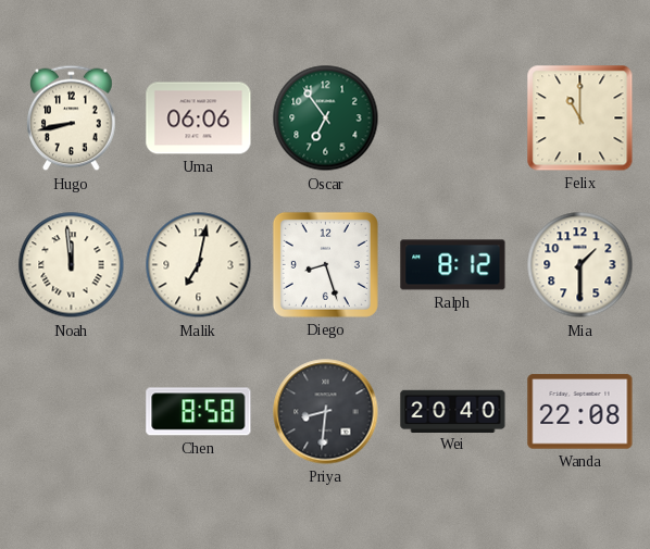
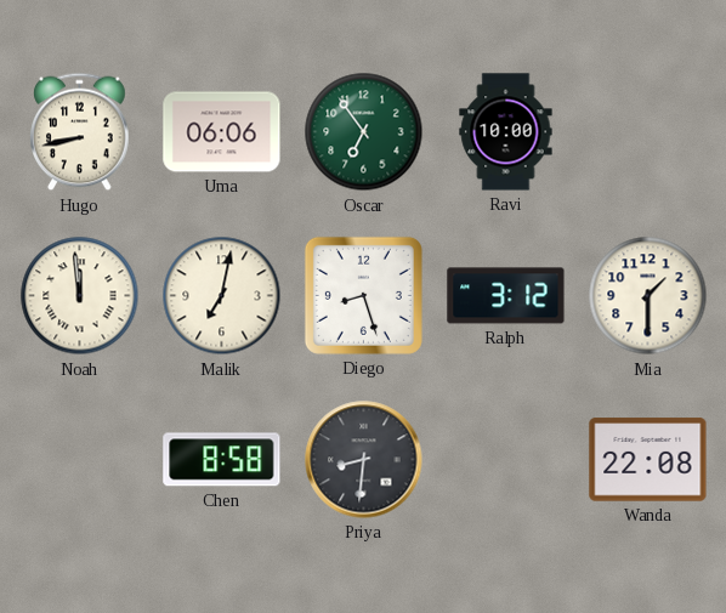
Ravi: none -> 10:00
Felix: 11:00 -> none
Ralph: 8:12 -> 3:12
Wei: 20:40 -> none
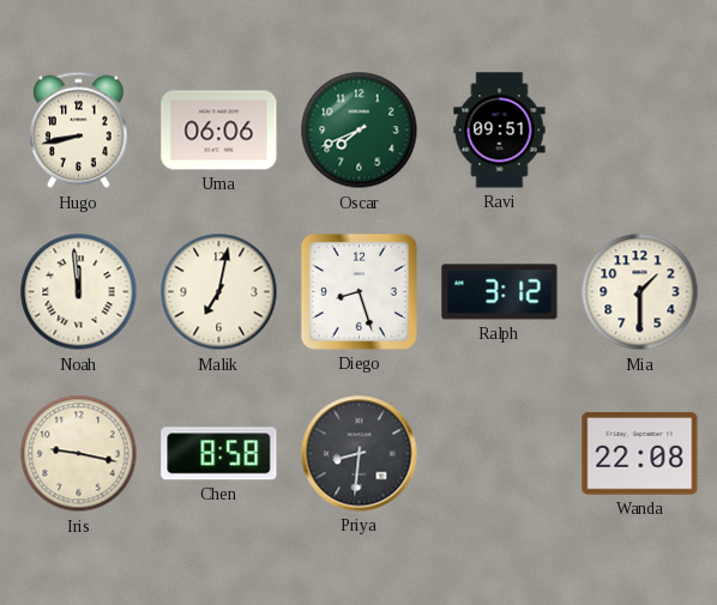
Oscar: 6:54 -> 7:41
Ravi: 10:00 -> 09:51
Iris: none -> 9:17
